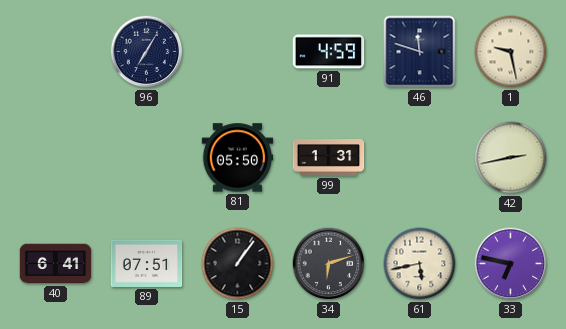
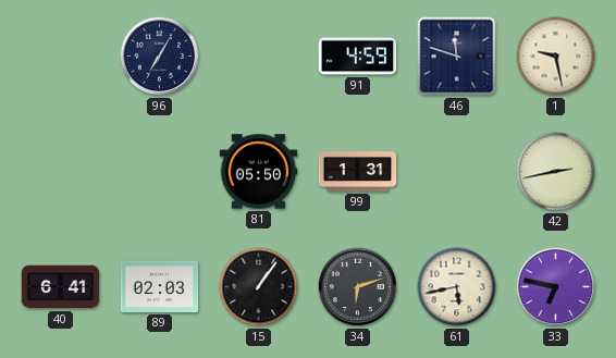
89: 07:51 -> 02:03
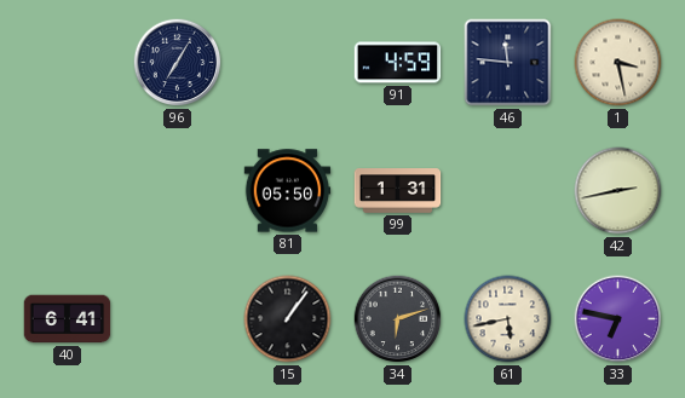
46: 11:48 -> 11:46
1: 9:28 -> 3:28
89: 02:03 -> none
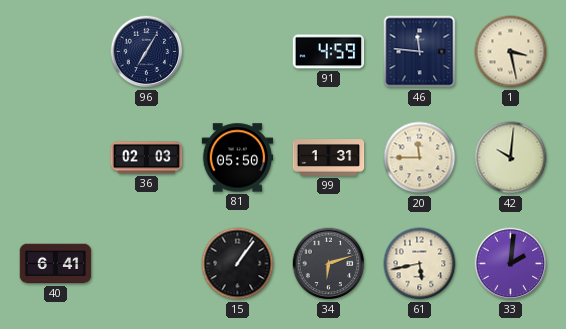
36: none -> 02:03
20: none -> 11:45
42: 2:43 -> 10:01
33: 6:47 -> 2:01
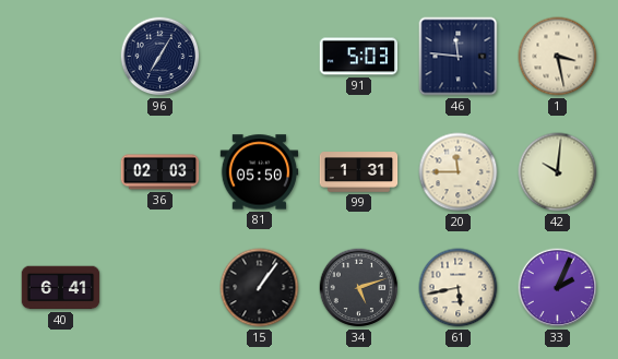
91: 4:59 -> 5:03
34: 6:12 -> 5:12
33: 2:01 -> 2:04
